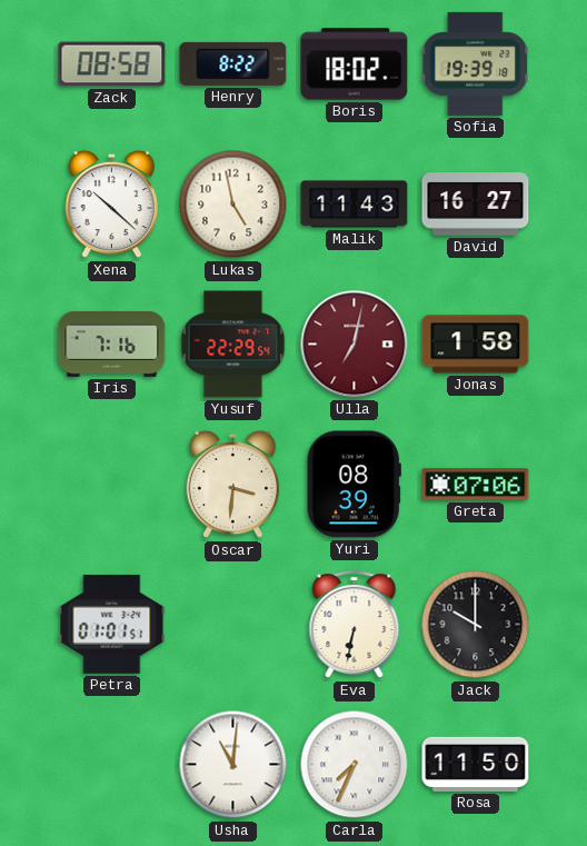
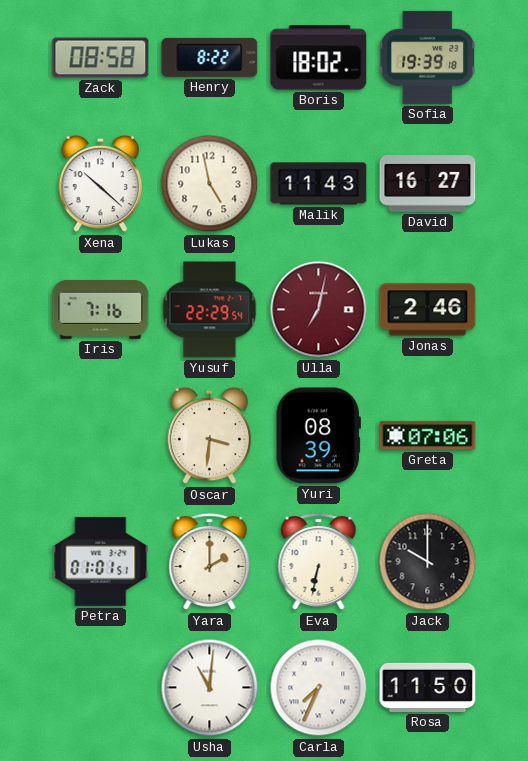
Jonas: 1:58 -> 2:46
Yara: none -> 2:00
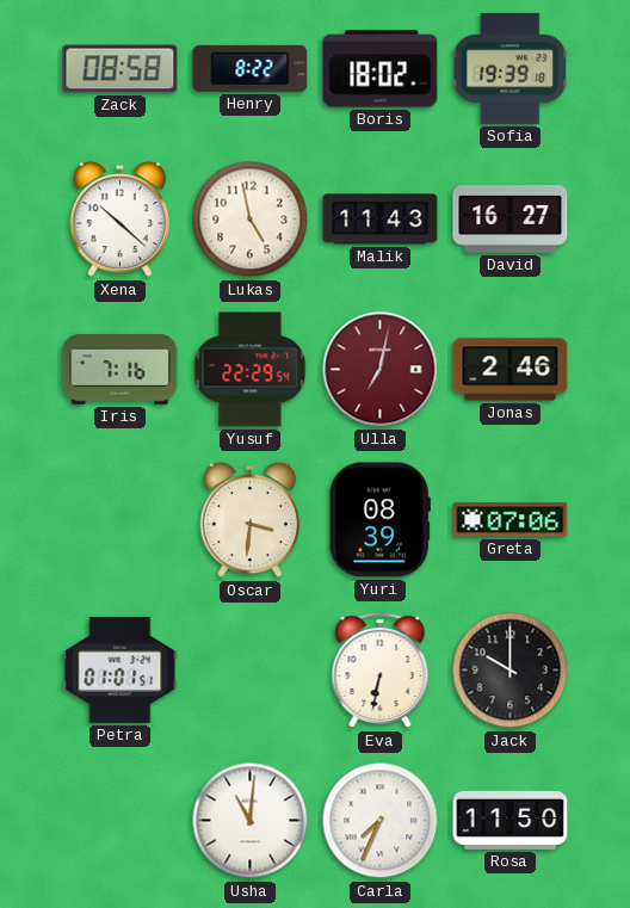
Yara: 2:00 -> none
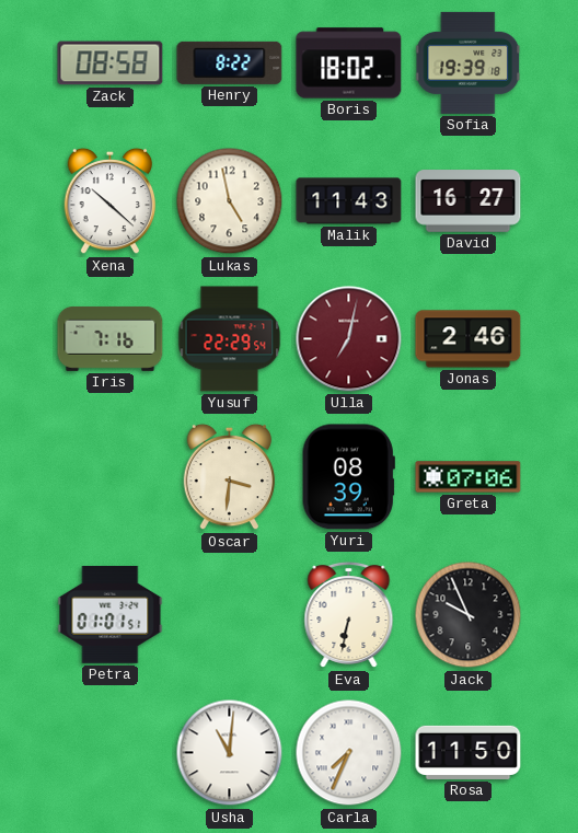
Jack: 10:00 -> 9:56
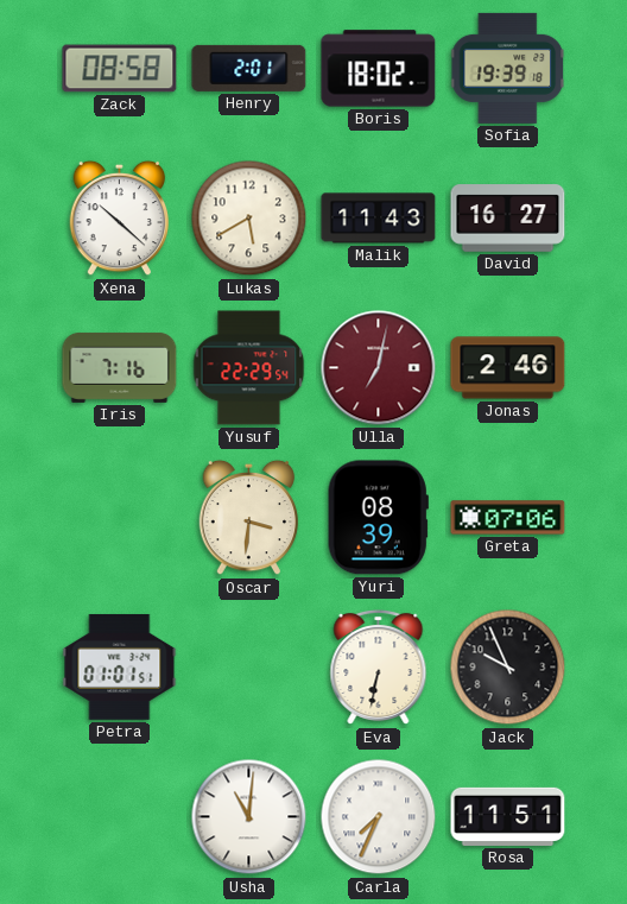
Henry: 8:22 -> 2:01
Lukas: 4:58 -> 5:40
Rosa: 11:50 -> 11:51
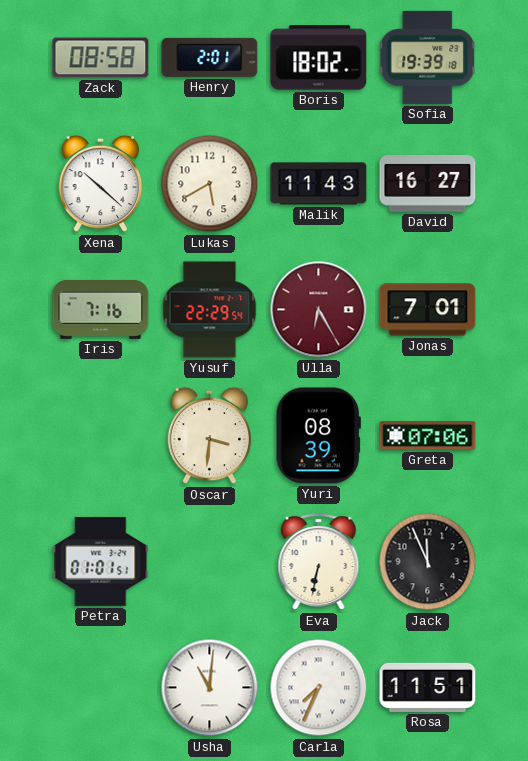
Ulla: 7:02 -> 6:25
Jonas: 2:46 -> 7:01
Jack: 9:56 -> 11:56
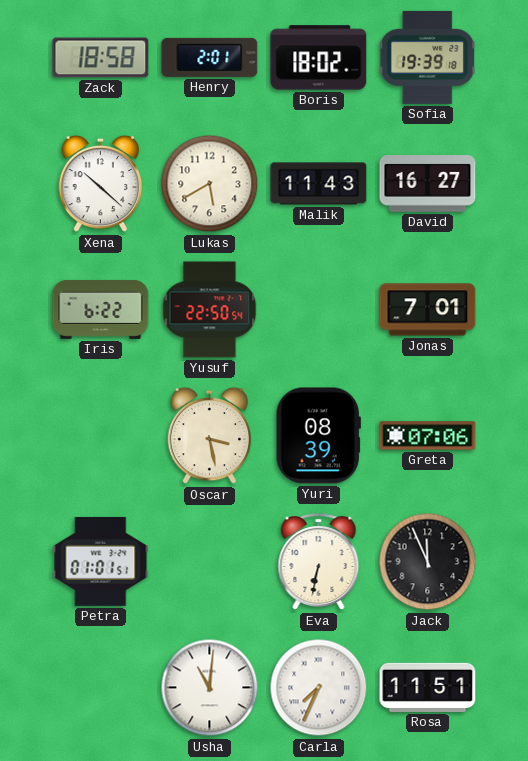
Zack: 08:58 -> 18:58
Iris: 7:16 -> 6:22
Yusuf: 22:29 -> 22:50
Ulla: 6:25 -> none
Oscar: 3:31 -> 3:28
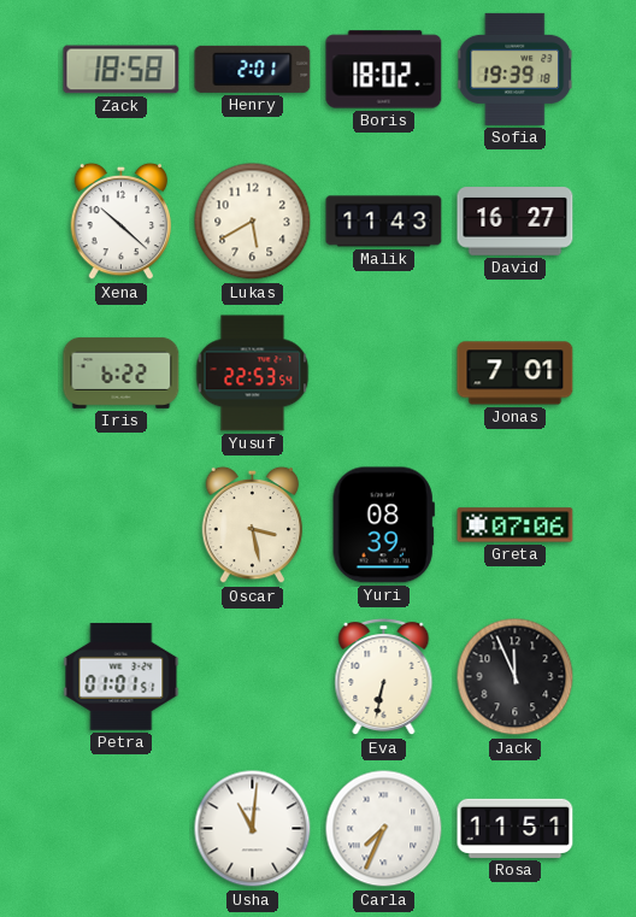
Yusuf: 22:50 -> 22:53
